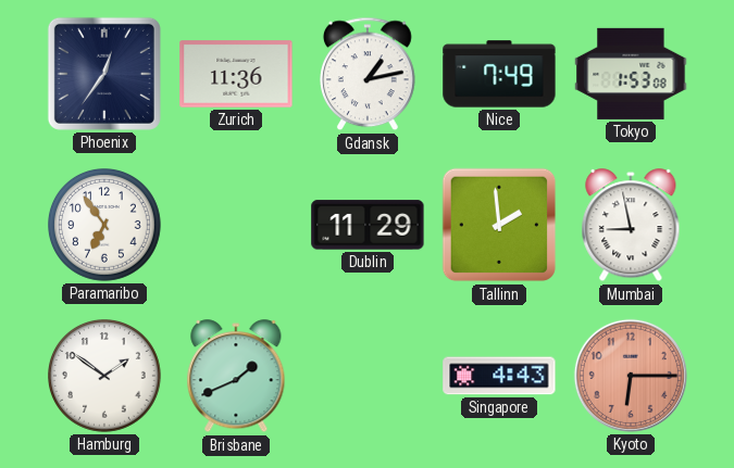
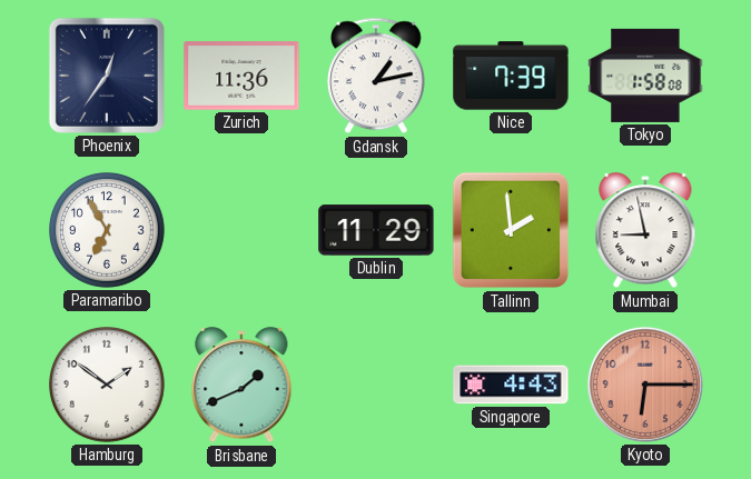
Nice: 7:49 -> 7:39
Tokyo: 1:53 -> 1:58
Paramaribo: 6:54 -> 6:55
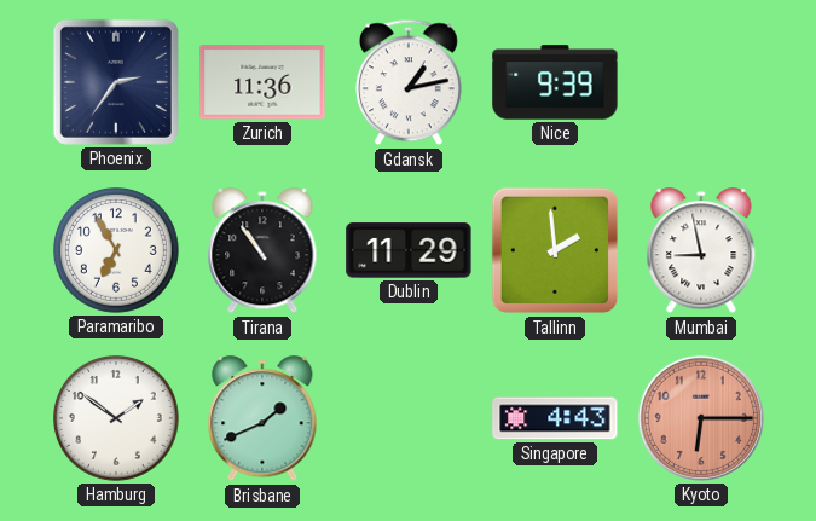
Phoenix: 12:36 -> 2:36
Nice: 7:39 -> 9:39
Tokyo: 1:58 -> none
Tirana: none -> 10:54
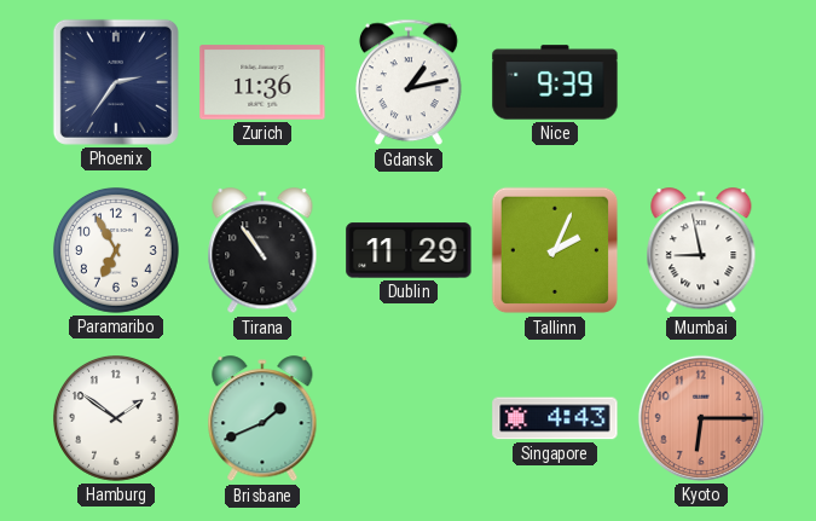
Tallinn: 1:59 -> 2:04
